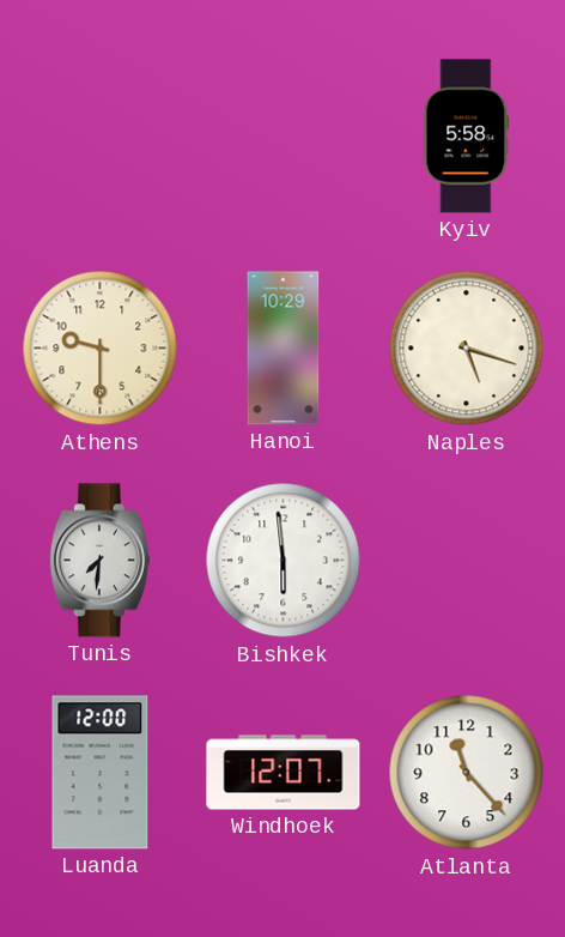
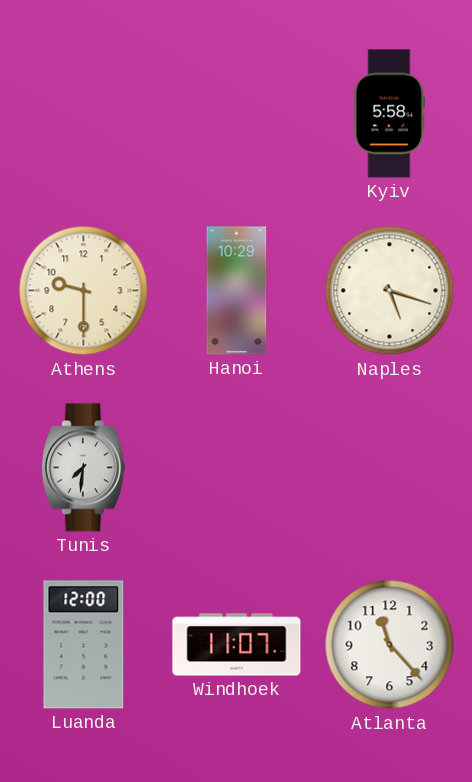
Bishkek: 5:59 -> none
Windhoek: 12:07 -> 11:07
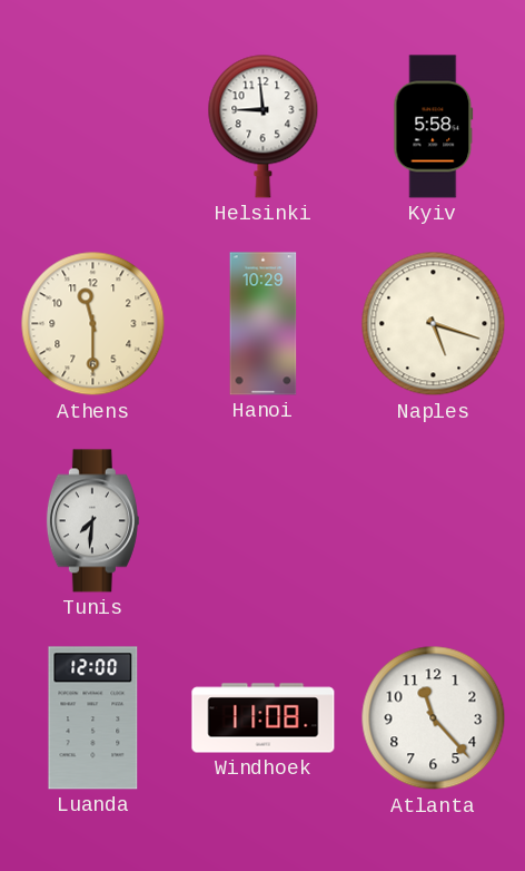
Helsinki: none -> 8:59
Athens: 9:30 -> 11:30
Windhoek: 11:07 -> 11:08
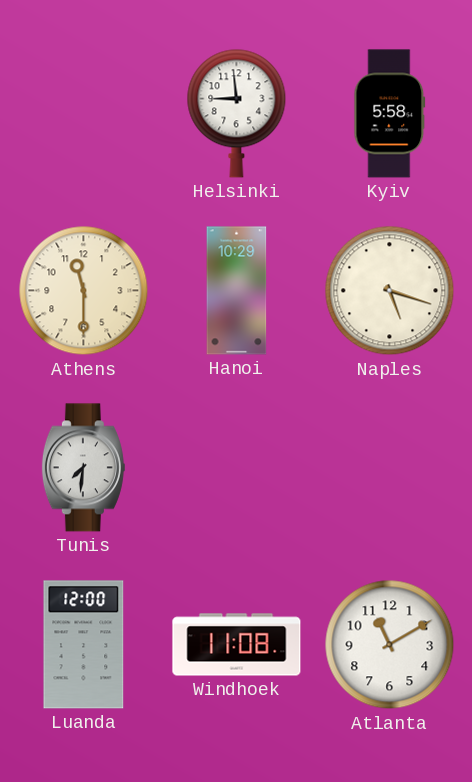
Atlanta: 11:23 -> 11:10
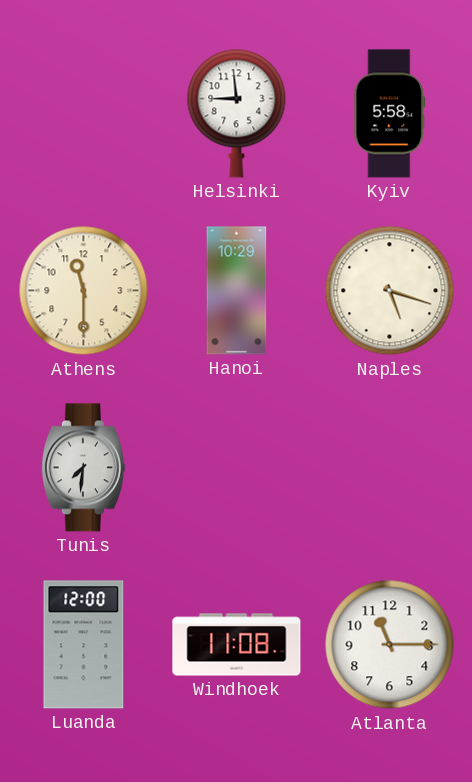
Atlanta: 11:10 -> 11:15
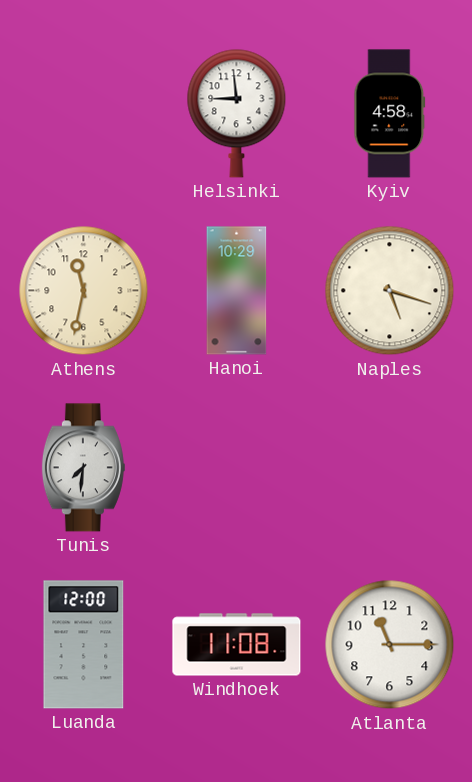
Kyiv: 5:58 -> 4:58
Athens: 11:30 -> 11:32
